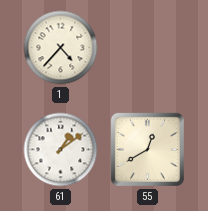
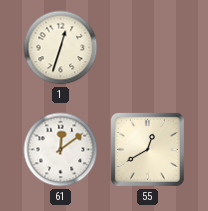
1: 4:37 -> 12:33
61: 1:09 -> 12:09
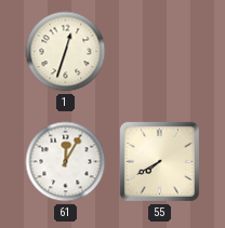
61: 12:09 -> 12:05
55: 12:40 -> 7:40
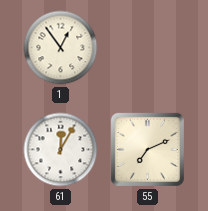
1: 12:33 -> 12:54
55: 7:40 -> 7:11
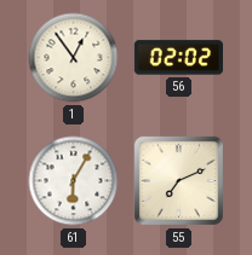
56: none -> 02:02
61: 12:05 -> 6:05
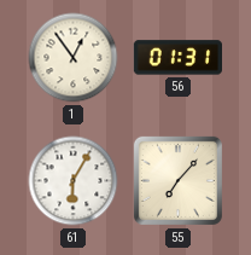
56: 02:02 -> 01:31
55: 7:11 -> 7:07
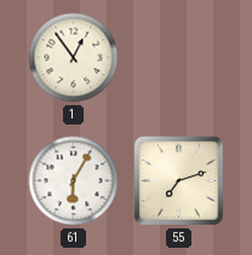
56: 01:31 -> none
55: 7:07 -> 7:12
